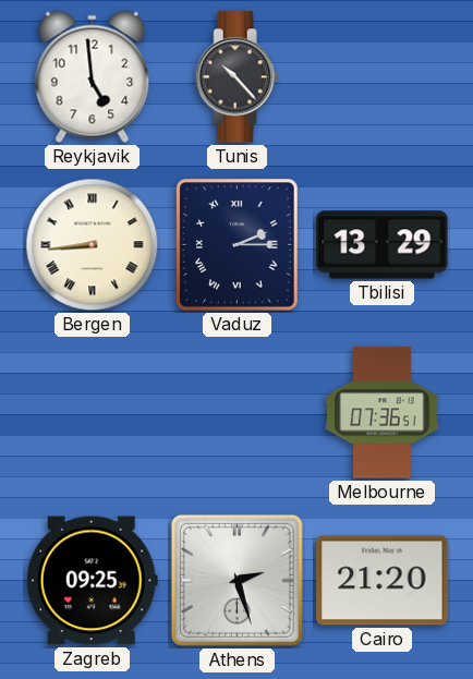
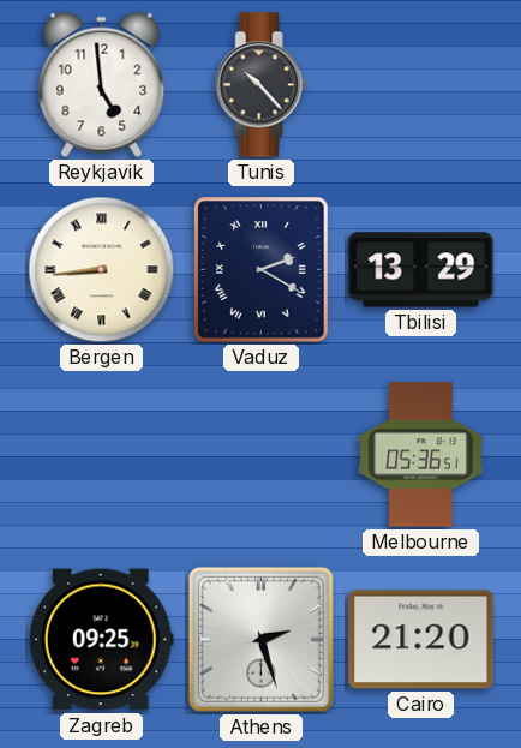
Vaduz: 2:15 -> 2:20
Melbourne: 07:36 -> 05:36
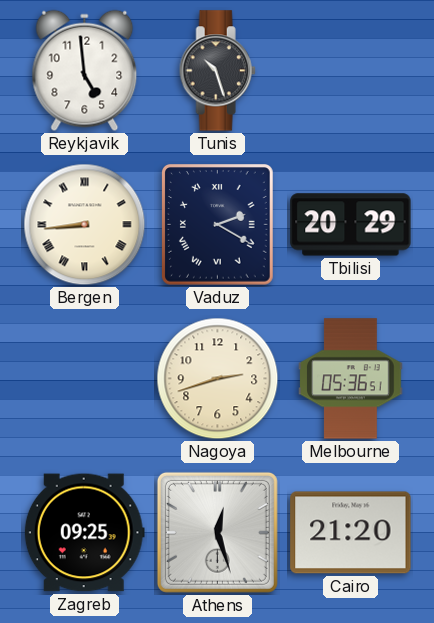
Tunis: 10:23 -> 10:27
Tbilisi: 13:29 -> 20:29
Nagoya: none -> 2:42
Athens: 2:27 -> 12:27
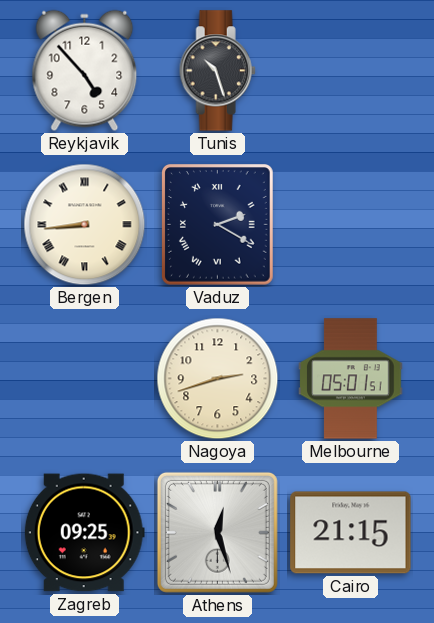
Reykjavik: 4:59 -> 4:53
Tbilisi: 20:29 -> none
Melbourne: 05:36 -> 05:01
Cairo: 21:20 -> 21:15
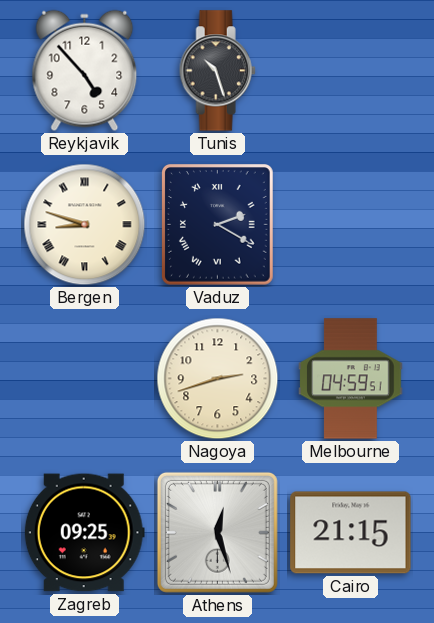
Bergen: 8:44 -> 8:48
Melbourne: 05:01 -> 04:59
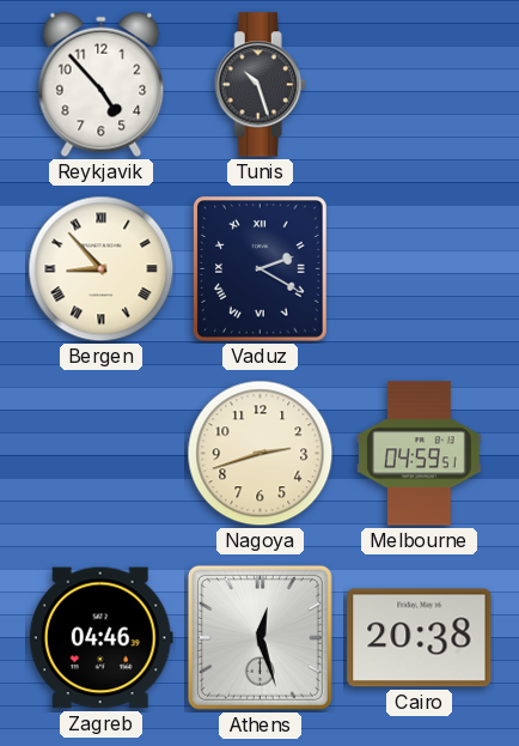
Bergen: 8:48 -> 8:53
Zagreb: 09:25 -> 04:46
Cairo: 21:15 -> 20:38
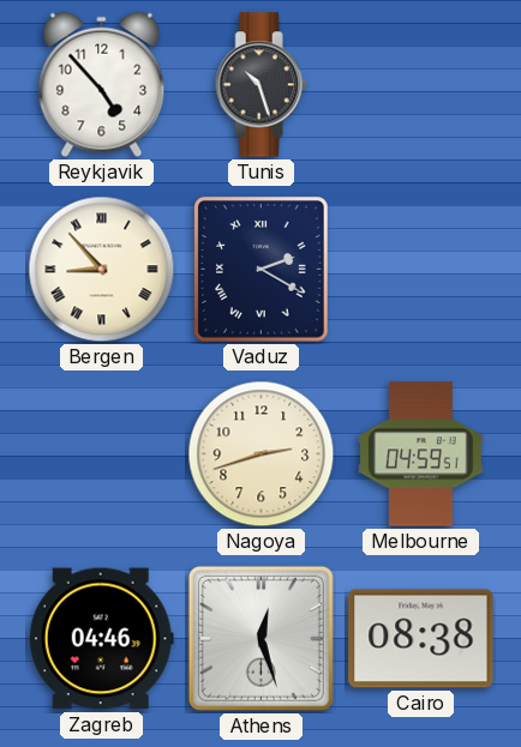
Cairo: 20:38 -> 08:38
